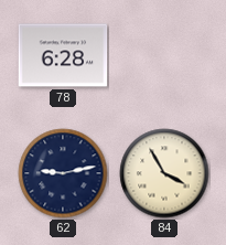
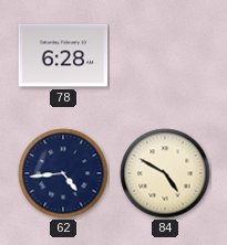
62: 9:13 -> 4:44
84: 3:55 -> 4:50
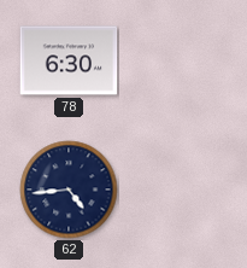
78: 6:28 -> 6:30
84: 4:50 -> none
